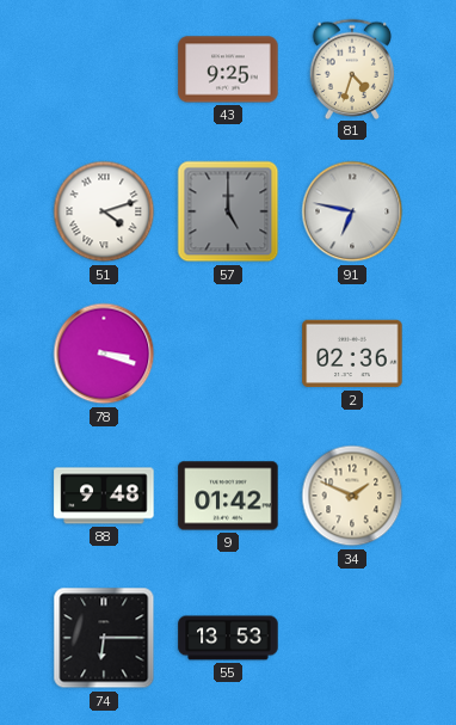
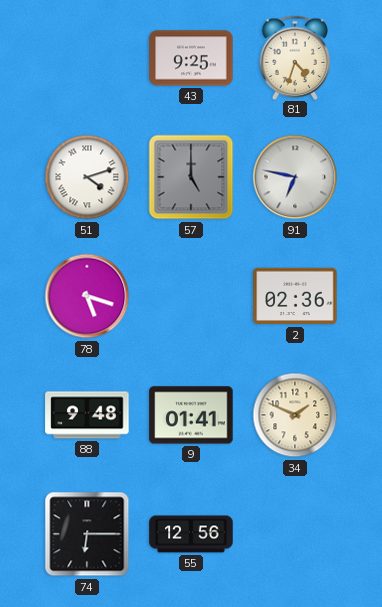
78: 3:18 -> 5:18
9: 01:42 -> 01:41
55: 13:53 -> 12:56
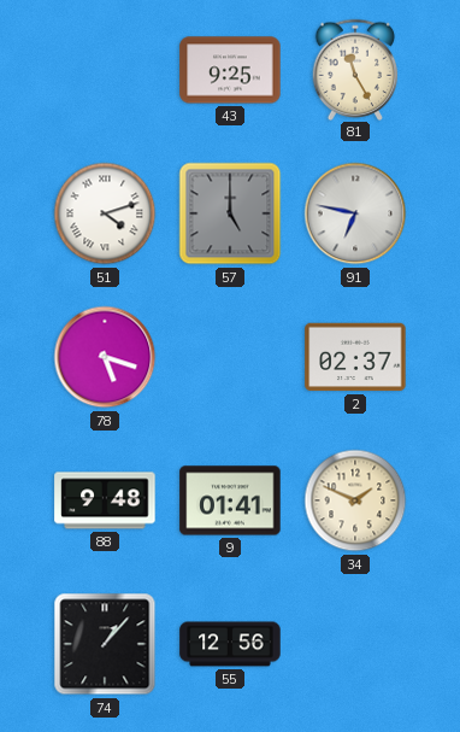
81: 4:33 -> 11:25
2: 02:36 -> 02:37
74: 6:15 -> 1:07
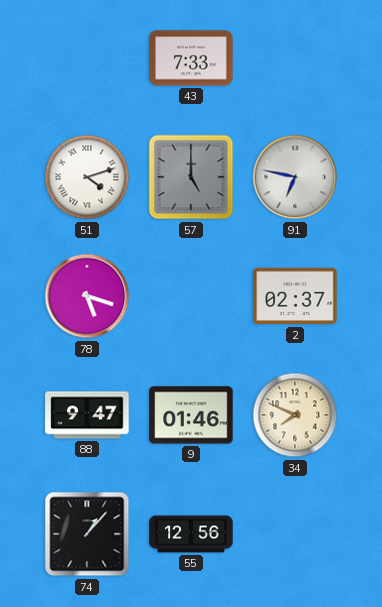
43: 9:25 -> 7:33
81: 11:25 -> none
88: 9:48 -> 9:47
9: 01:41 -> 01:46
34: 1:49 -> 7:49
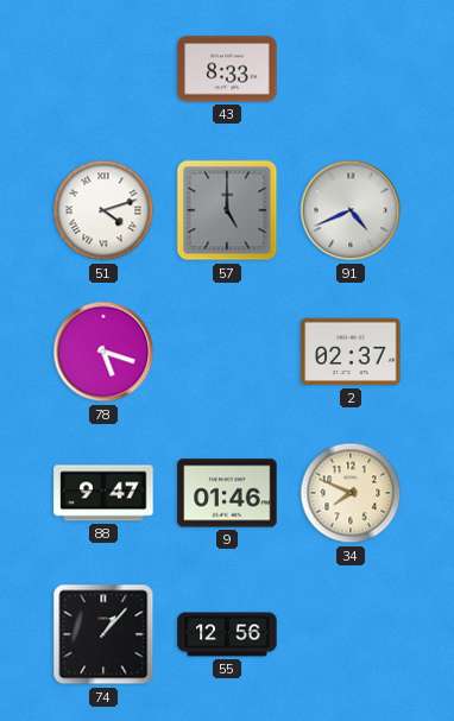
43: 7:33 -> 8:33
91: 6:47 -> 4:41
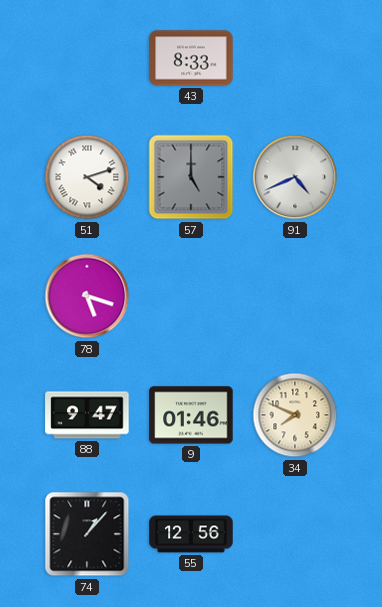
2: 02:37 -> none
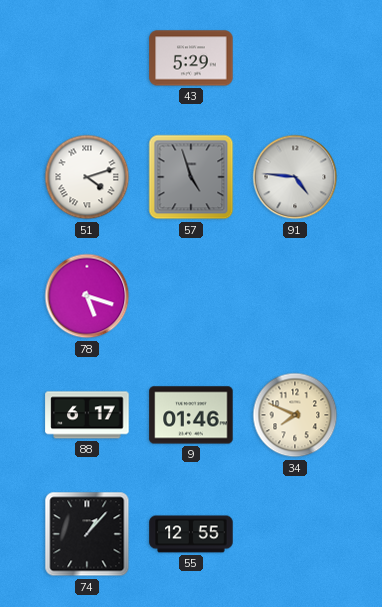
43: 8:33 -> 5:29
57: 5:00 -> 4:57
91: 4:41 -> 4:46
88: 9:47 -> 6:17
55: 12:56 -> 12:55
